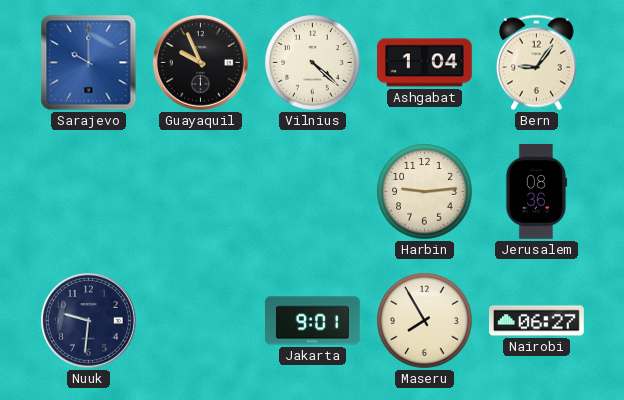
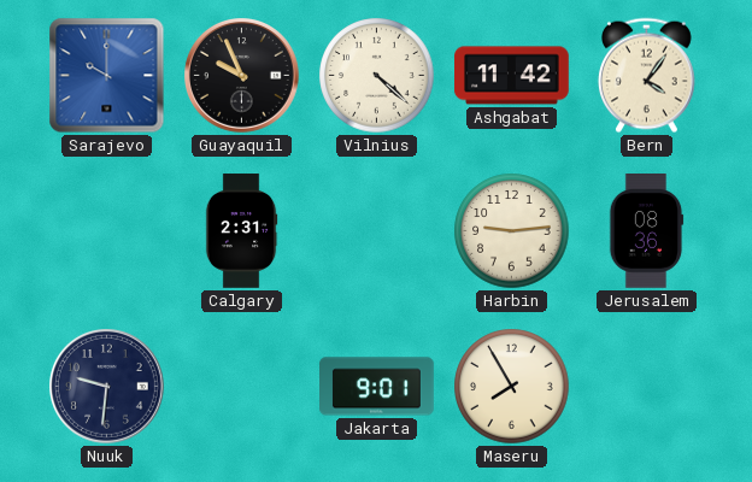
Ashgabat: 1:04 -> 11:42
Bern: 9:06 -> 4:06
Calgary: none -> 2:31
Nairobi: 06:27 -> none
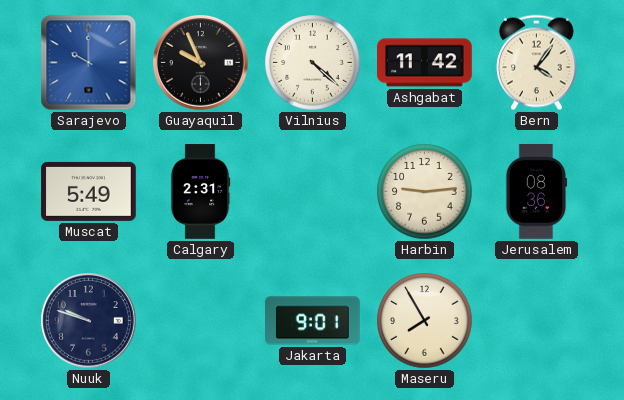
Muscat: none -> 5:49
Nuuk: 9:31 -> 9:48
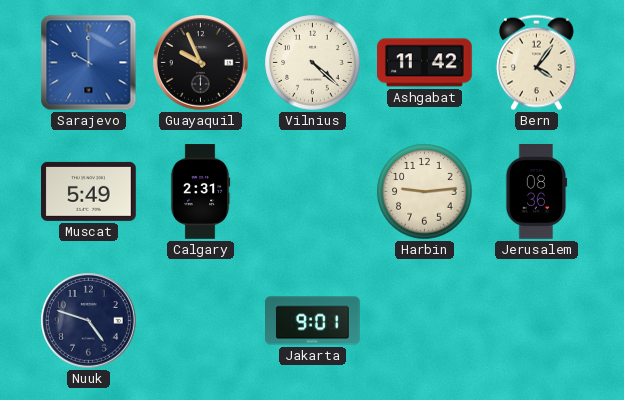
Nuuk: 9:48 -> 4:48
Maseru: 7:55 -> none
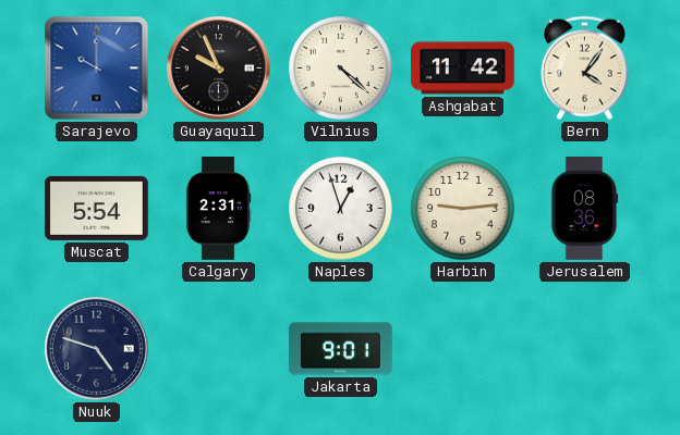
Muscat: 5:49 -> 5:54
Naples: none -> 12:57
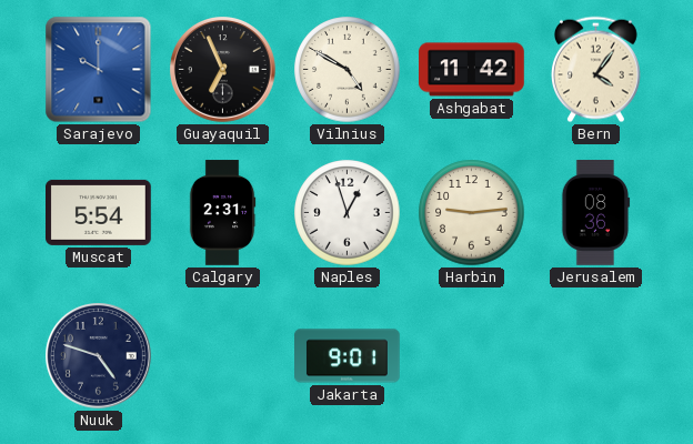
Guayaquil: 9:56 -> 6:56
Vilnius: 4:22 -> 4:50
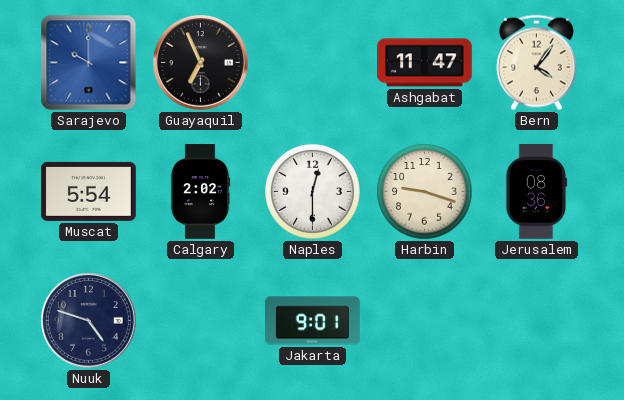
Vilnius: 4:50 -> none
Ashgabat: 11:42 -> 11:47
Calgary: 2:31 -> 2:02
Naples: 12:57 -> 12:30
Harbin: 9:14 -> 9:18
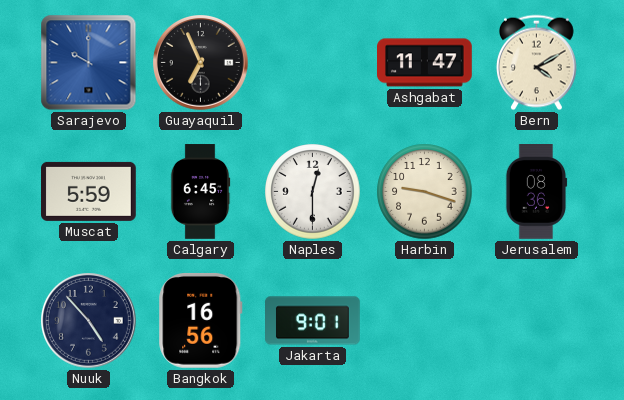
Bern: 4:06 -> 4:10
Muscat: 5:54 -> 5:59
Calgary: 2:02 -> 6:45
Nuuk: 4:48 -> 4:53
Bangkok: none -> 16:56
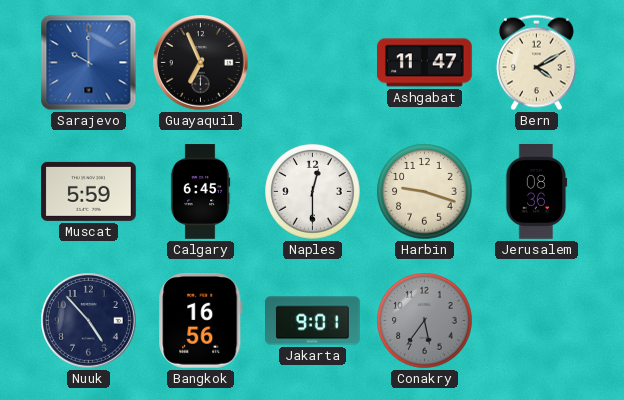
Conakry: none -> 5:36
